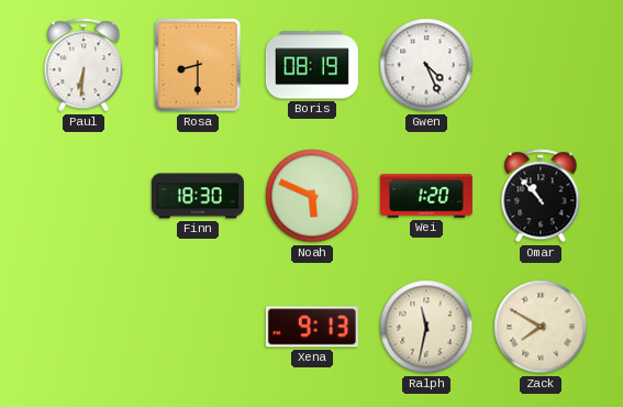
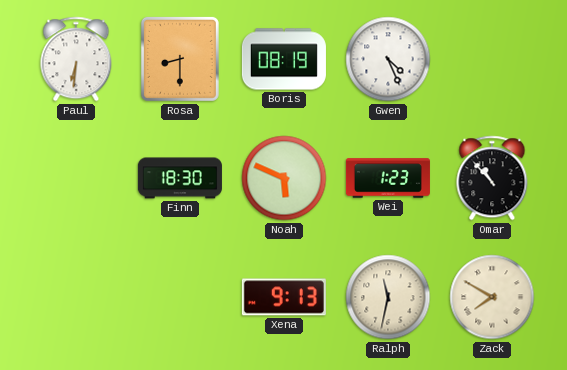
Wei: 1:20 -> 1:23
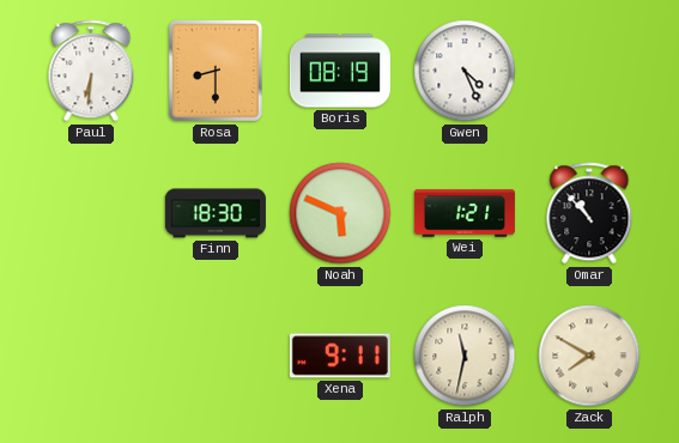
Wei: 1:23 -> 1:21
Xena: 9:13 -> 9:11
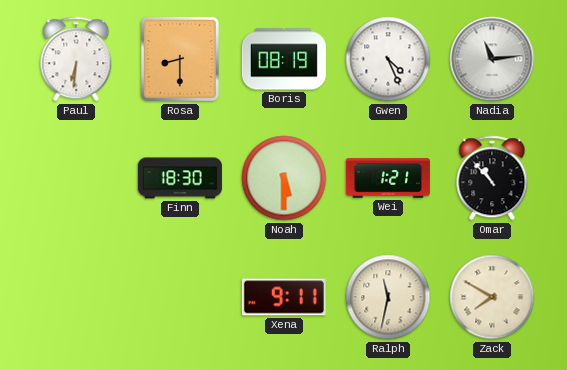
Nadia: none -> 11:14
Noah: 5:49 -> 5:30
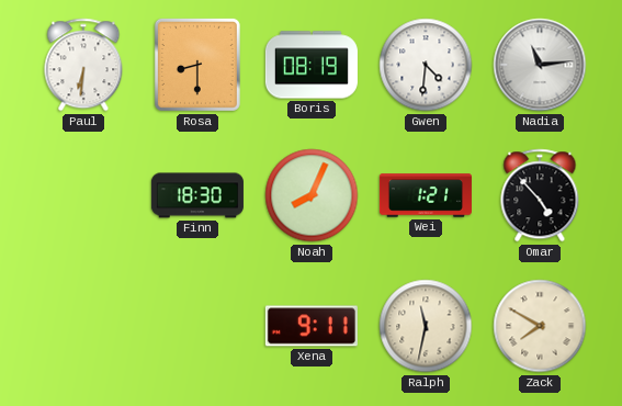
Gwen: 4:26 -> 4:31
Noah: 5:30 -> 8:04
Omar: 10:53 -> 4:53
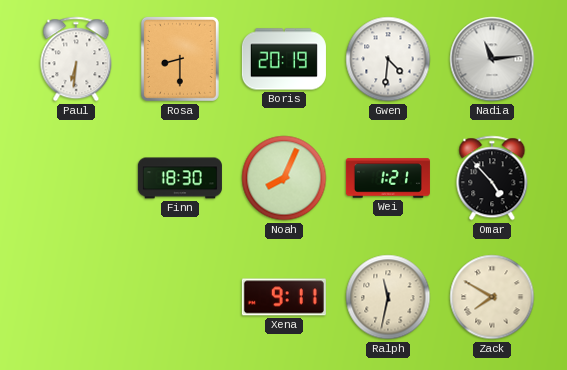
Boris: 08:19 -> 20:19
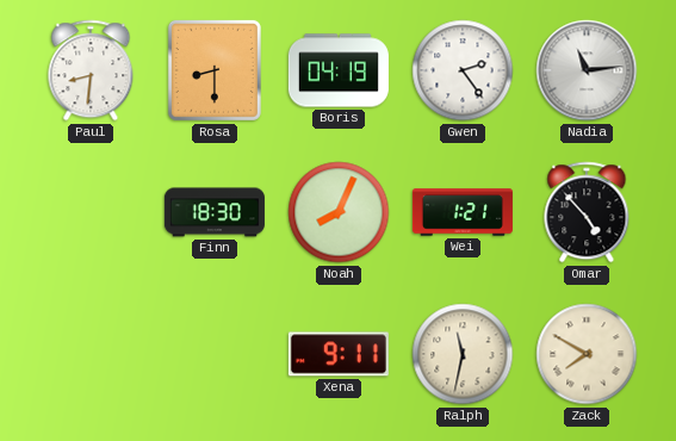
Paul: 6:31 -> 8:31
Boris: 20:19 -> 04:19
Gwen: 4:31 -> 2:24
